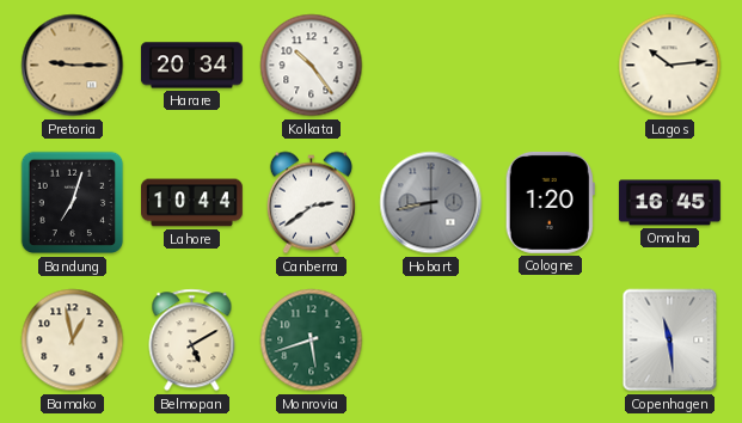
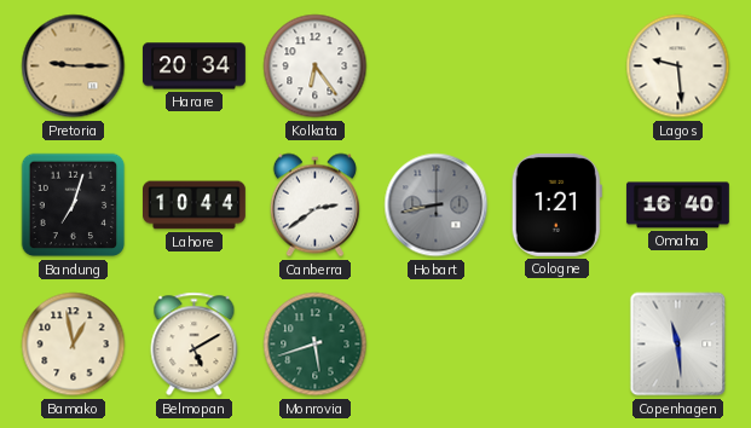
Kolkata: 10:24 -> 6:24
Lagos: 10:14 -> 9:29
Cologne: 1:20 -> 1:21
Omaha: 16:45 -> 16:40
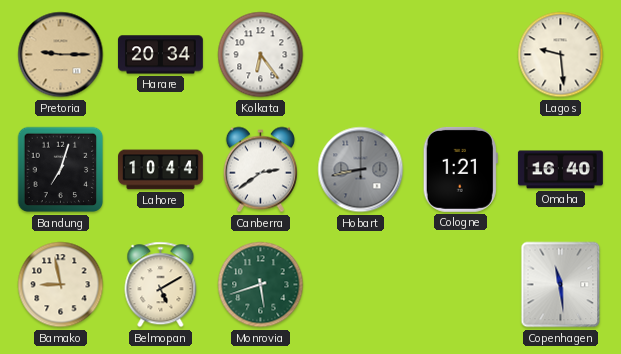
Bamako: 12:58 -> 8:58
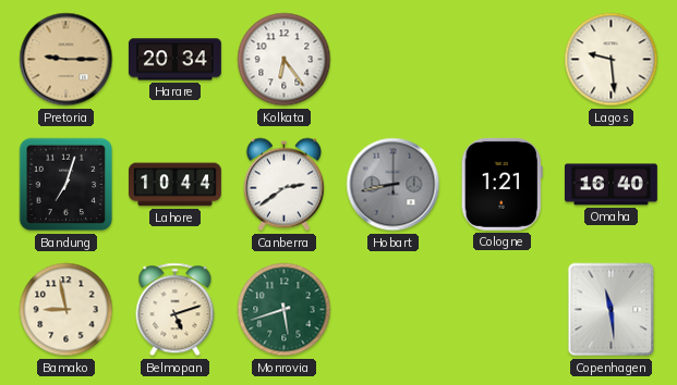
Belmopan: 5:10 -> 5:12
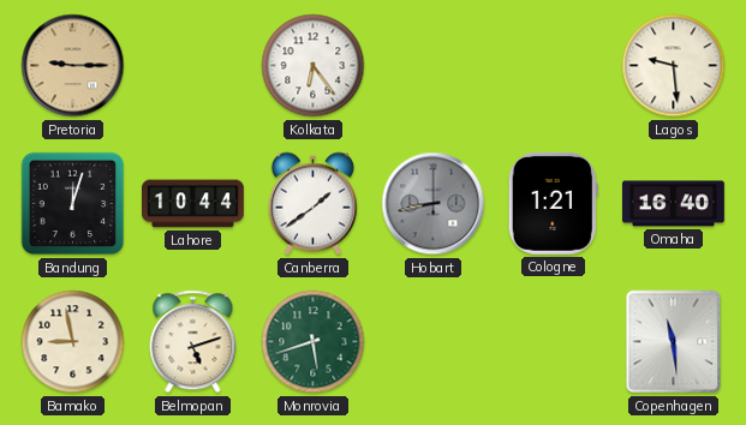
Harare: 20:34 -> none
Bandung: 7:03 -> 12:03
Canberra: 2:39 -> 1:39
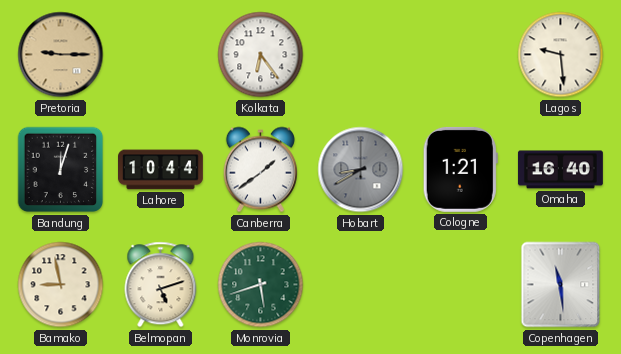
Hobart: 8:43 -> 8:40
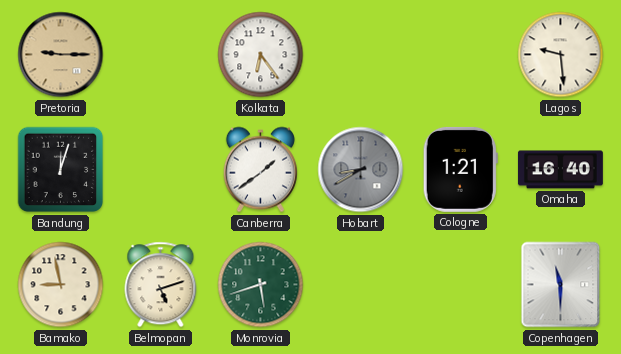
Lahore: 10:44 -> none
Copenhagen: 11:29 -> 11:30
